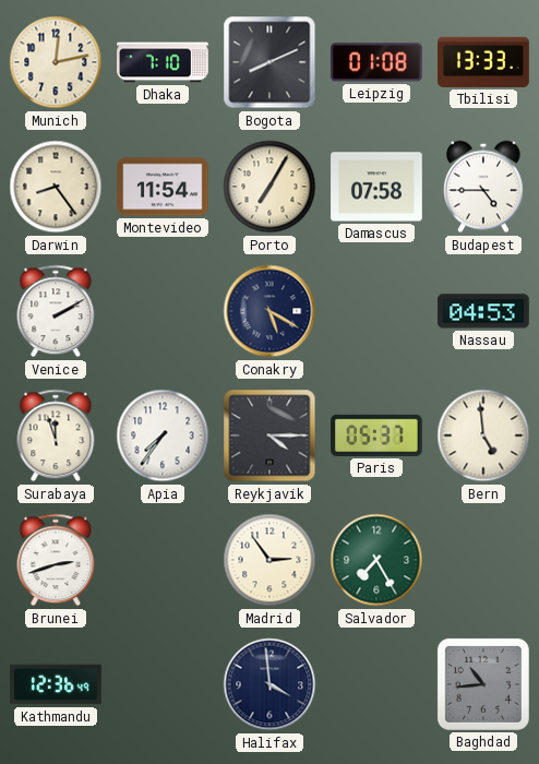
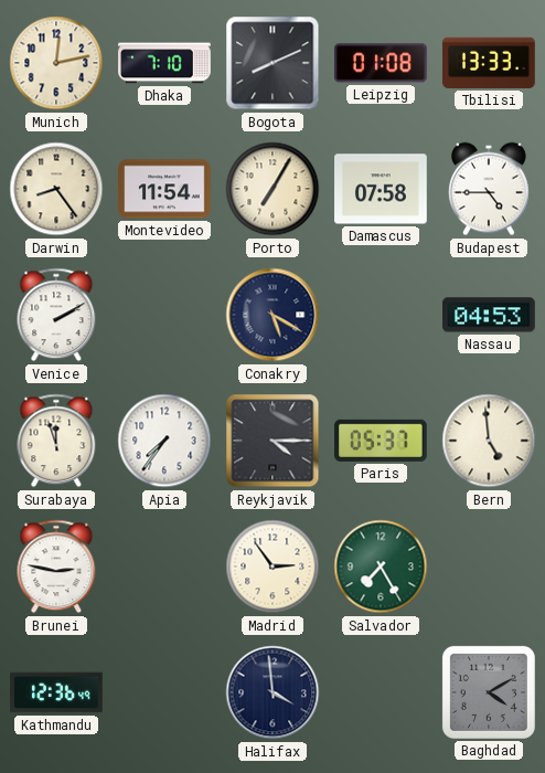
Brunei: 2:42 -> 2:47
Baghdad: 10:44 -> 4:10
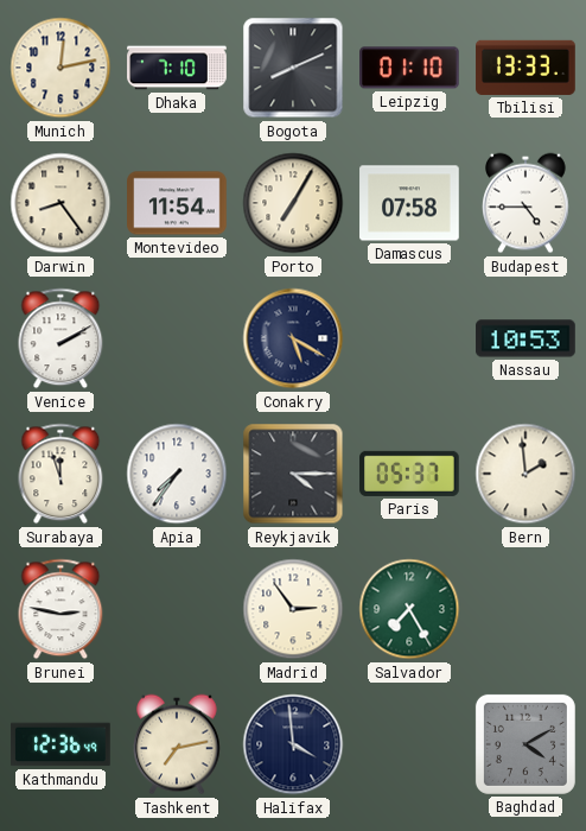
Leipzig: 01:08 -> 01:10
Nassau: 04:53 -> 10:53
Bern: 4:59 -> 1:59
Tashkent: none -> 7:13
